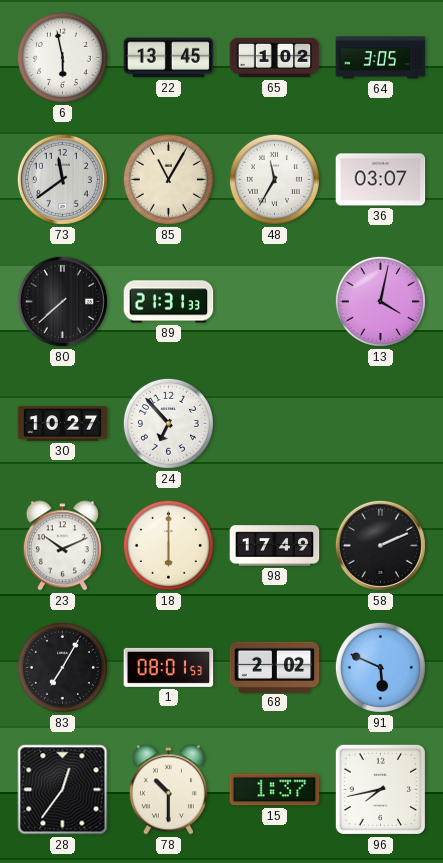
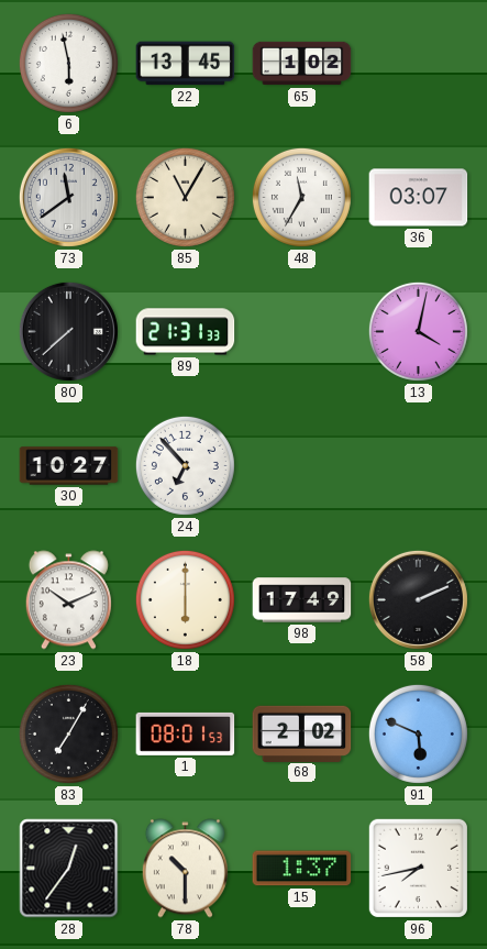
64: 3:05 -> none
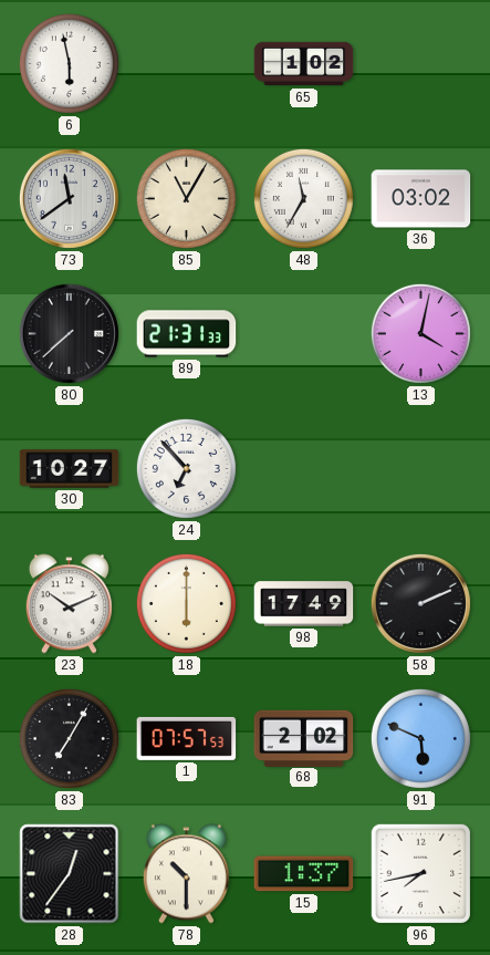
22: 13:45 -> none
36: 03:07 -> 03:02
1: 08:01 -> 07:57
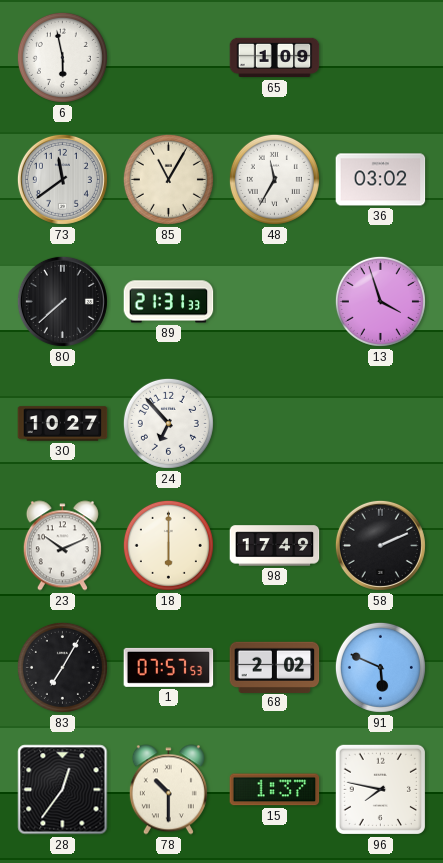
65: 1:02 -> 1:09
13: 4:02 -> 3:57
96: 7:43 -> 7:47
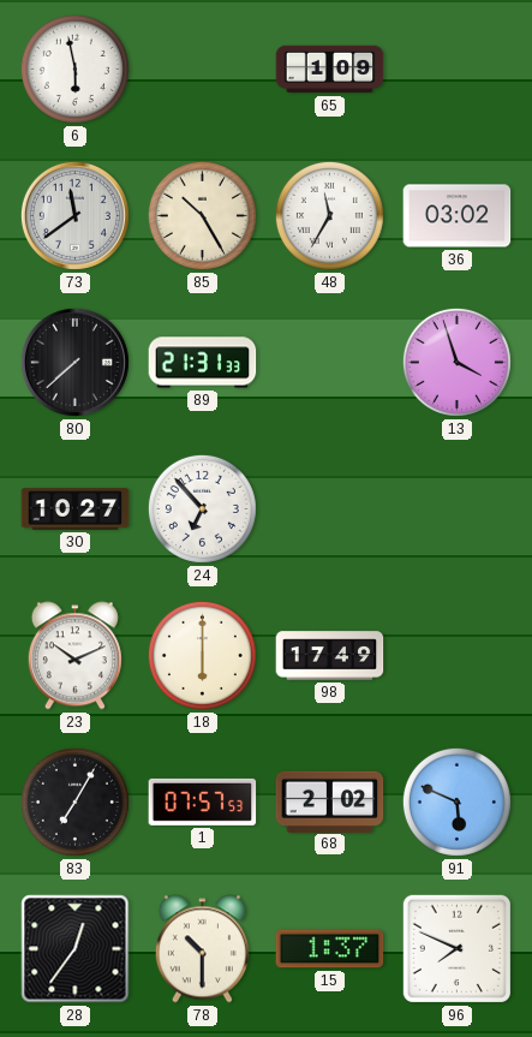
85: 11:05 -> 10:25
58: 2:11 -> none
96: 7:47 -> 7:49
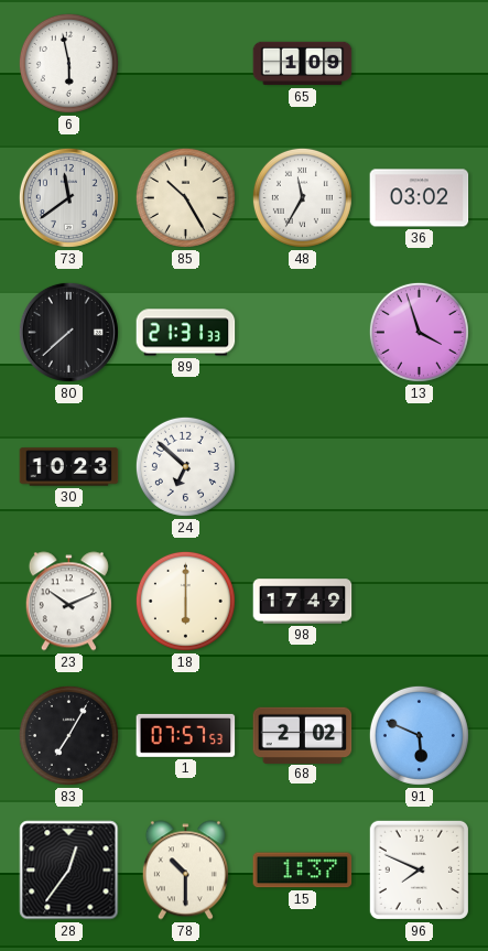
30: 10:27 -> 10:23
24: 6:53 -> 6:52
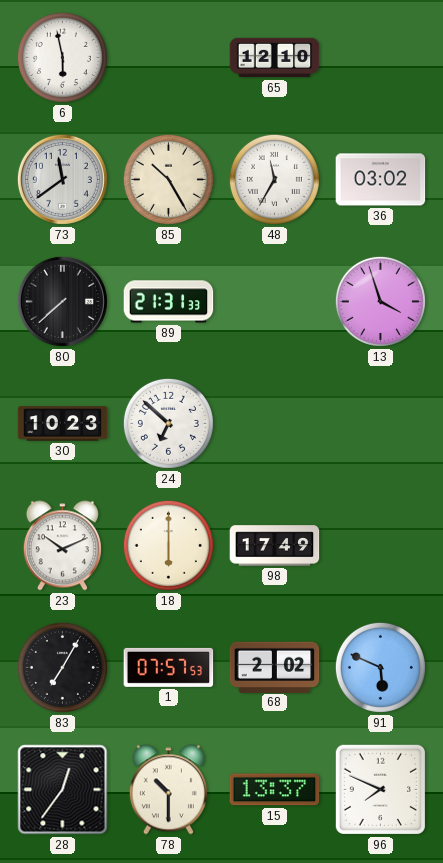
65: 1:09 -> 12:10
15: 1:37 -> 13:37
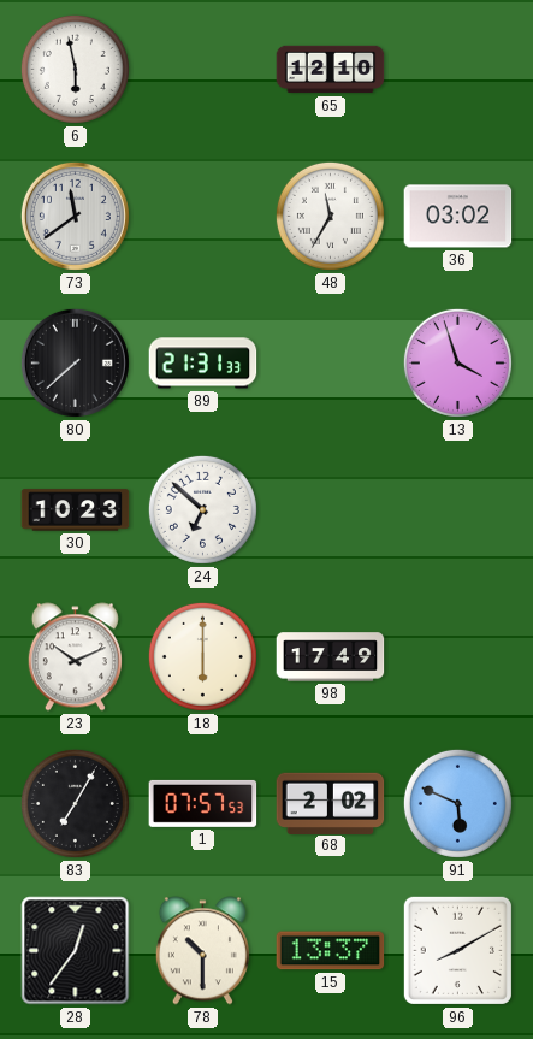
85: 10:25 -> none
96: 7:49 -> 8:10
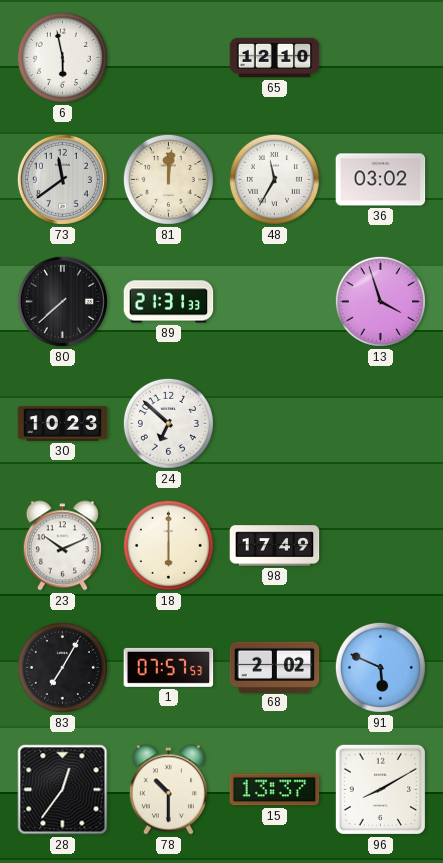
81: none -> 12:01
